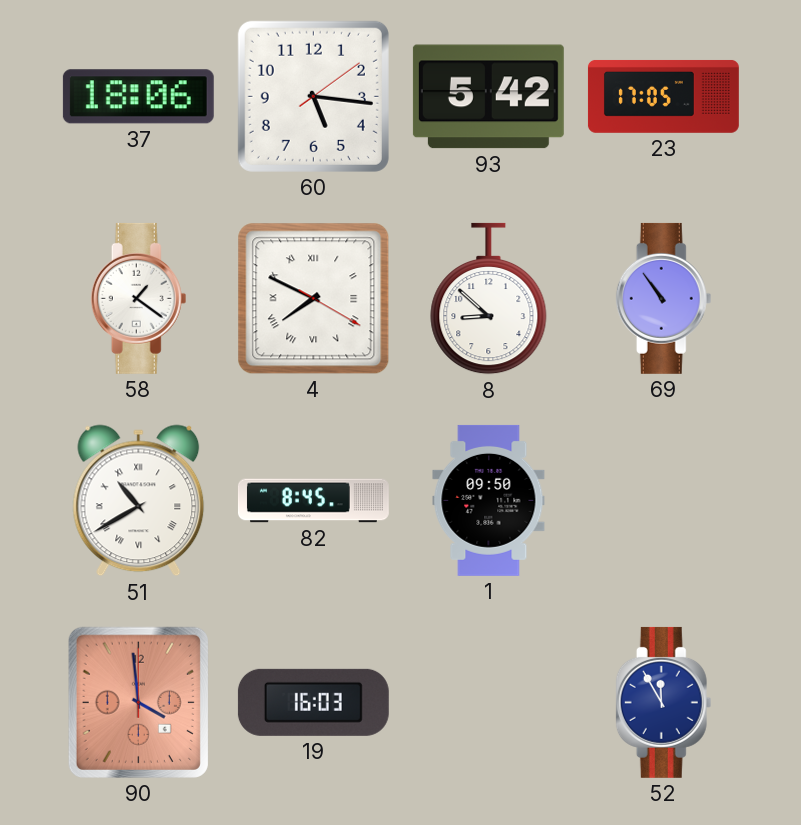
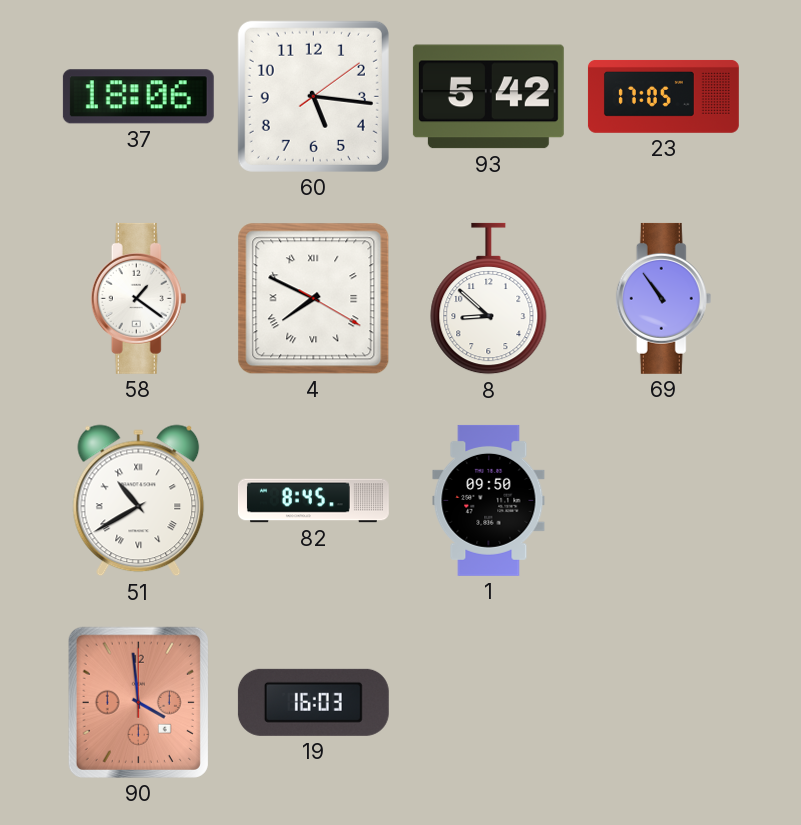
52: 11:55 -> none
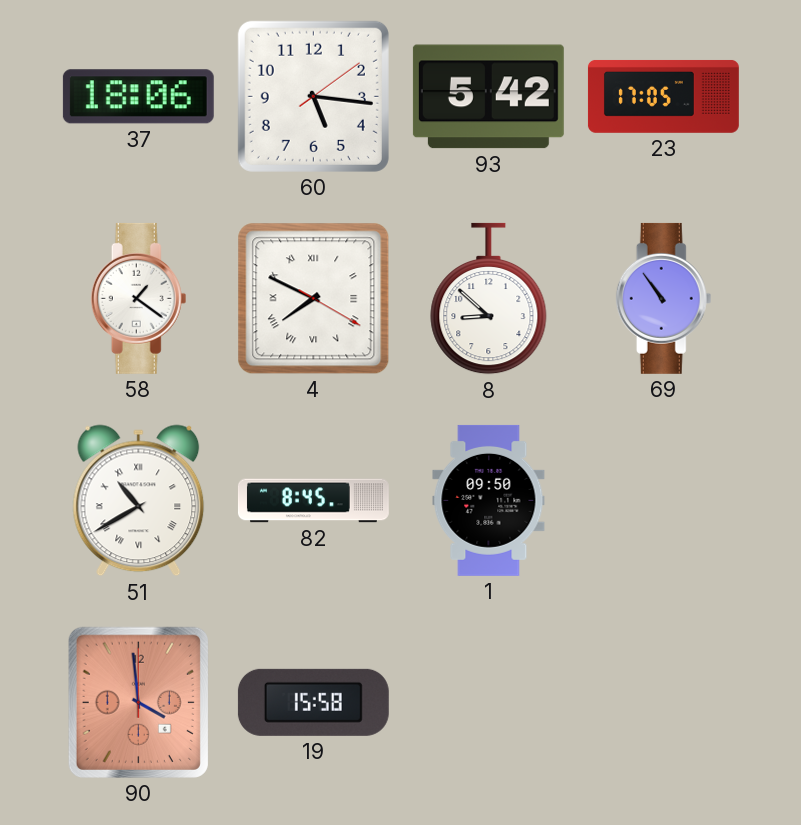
19: 16:03 -> 15:58
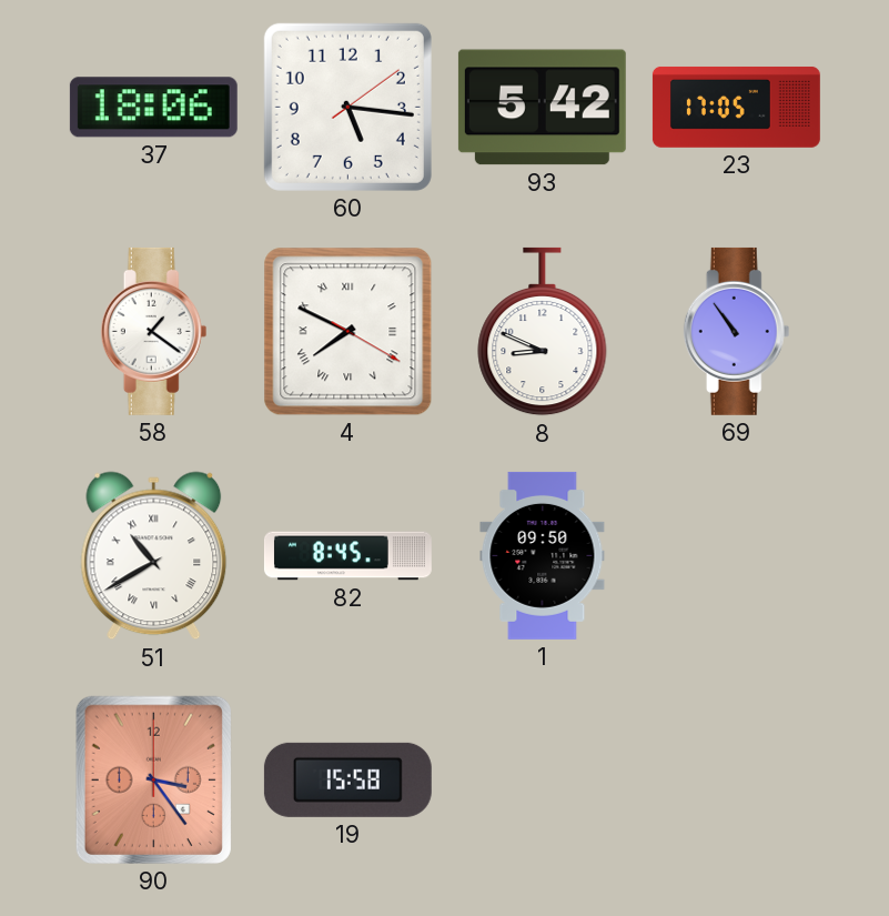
8: 8:52 -> 8:49
90: 3:59 -> 3:24
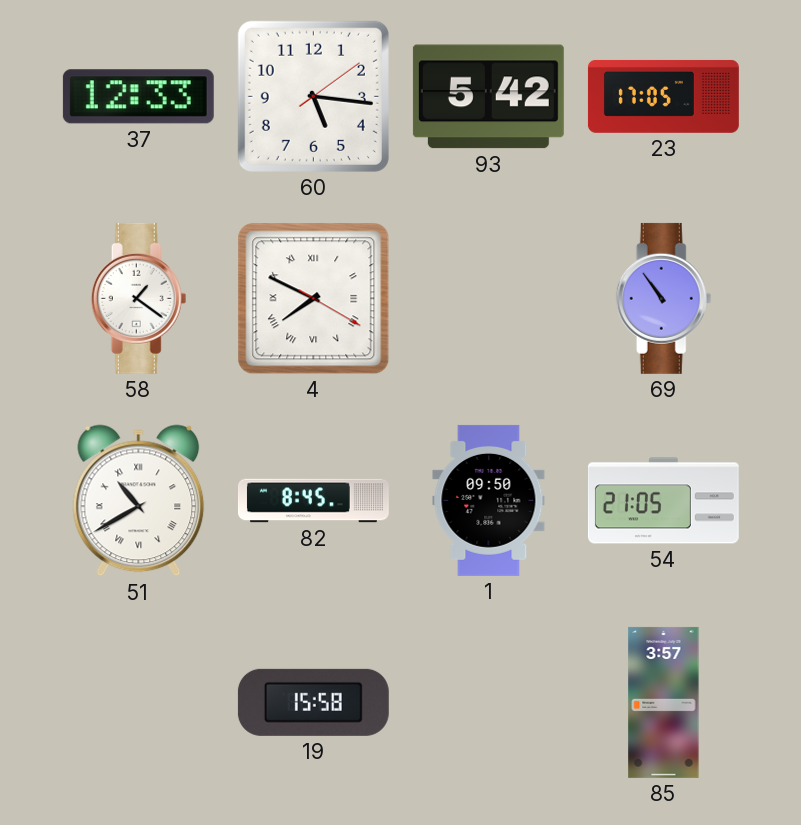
37: 18:06 -> 12:33
8: 8:49 -> none
54: none -> 21:05
90: 3:24 -> none
85: none -> 3:57
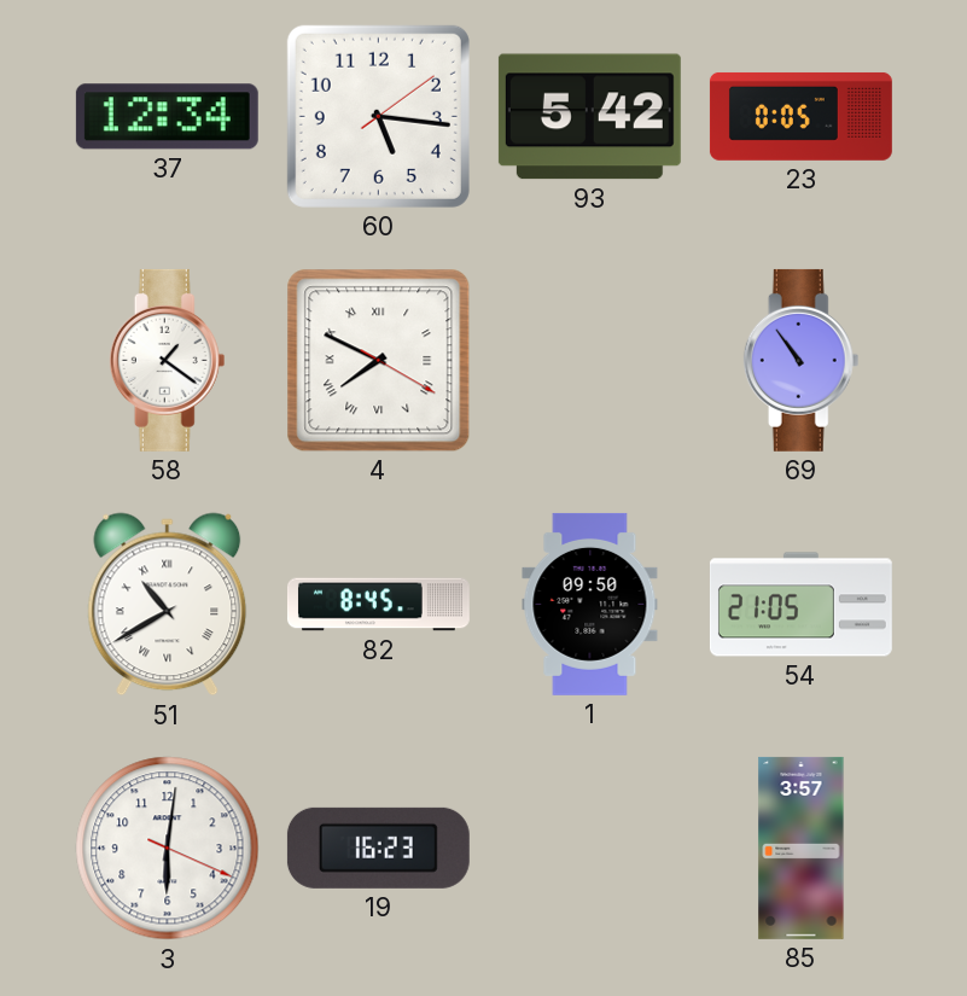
37: 12:33 -> 12:34
23: 17:05 -> 0:05
3: none -> 6:01
19: 15:58 -> 16:23
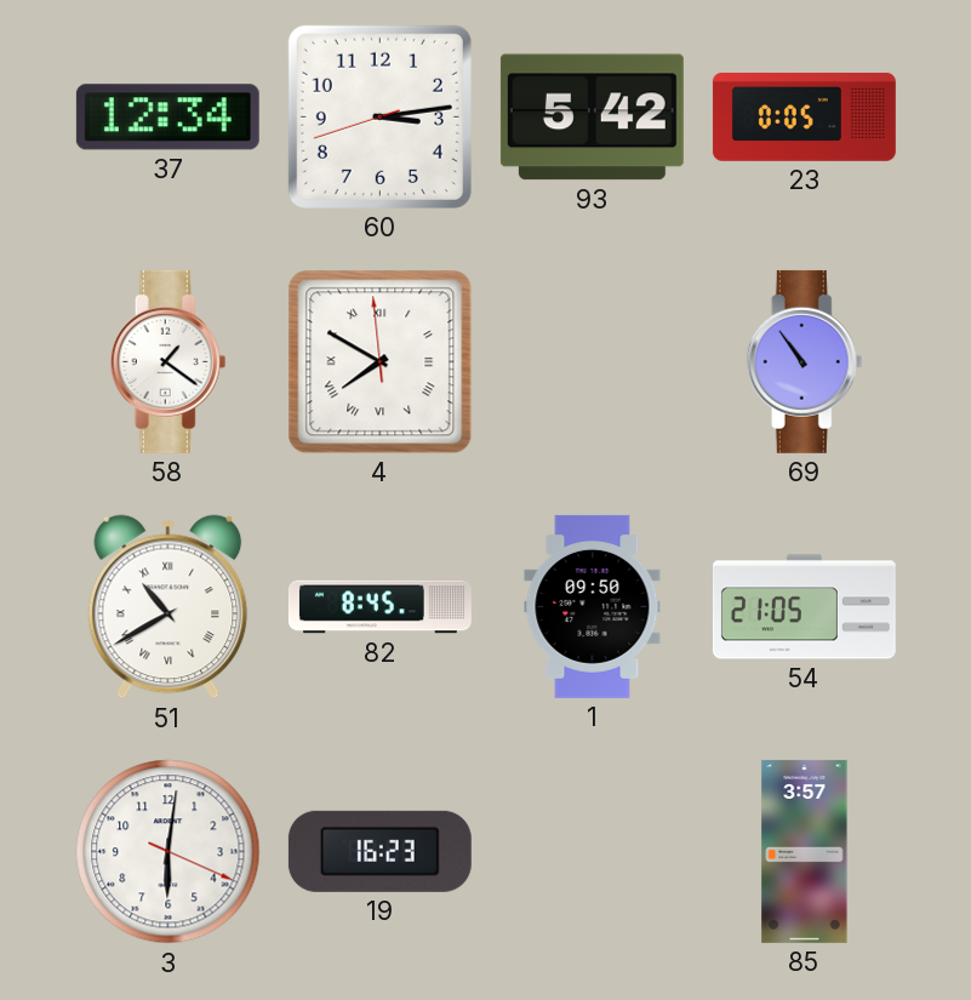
60: 5:16 -> 3:13
4: 7:49:20 -> 7:49:59
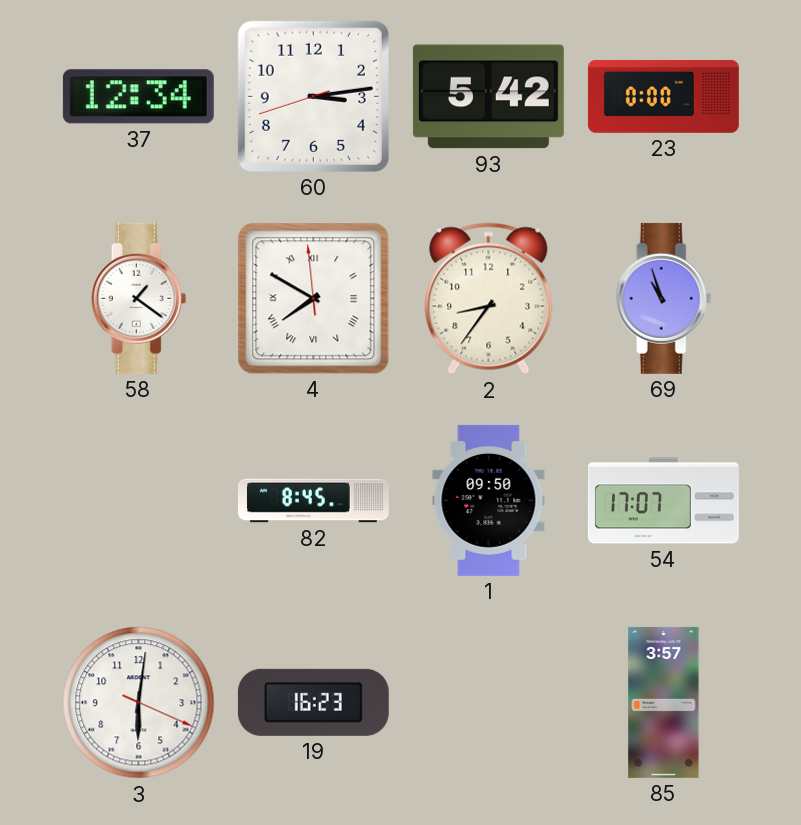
23: 0:05 -> 0:00
2: none -> 8:36
69: 10:54 -> 10:57
51: 10:40 -> none
54: 21:05 -> 17:07
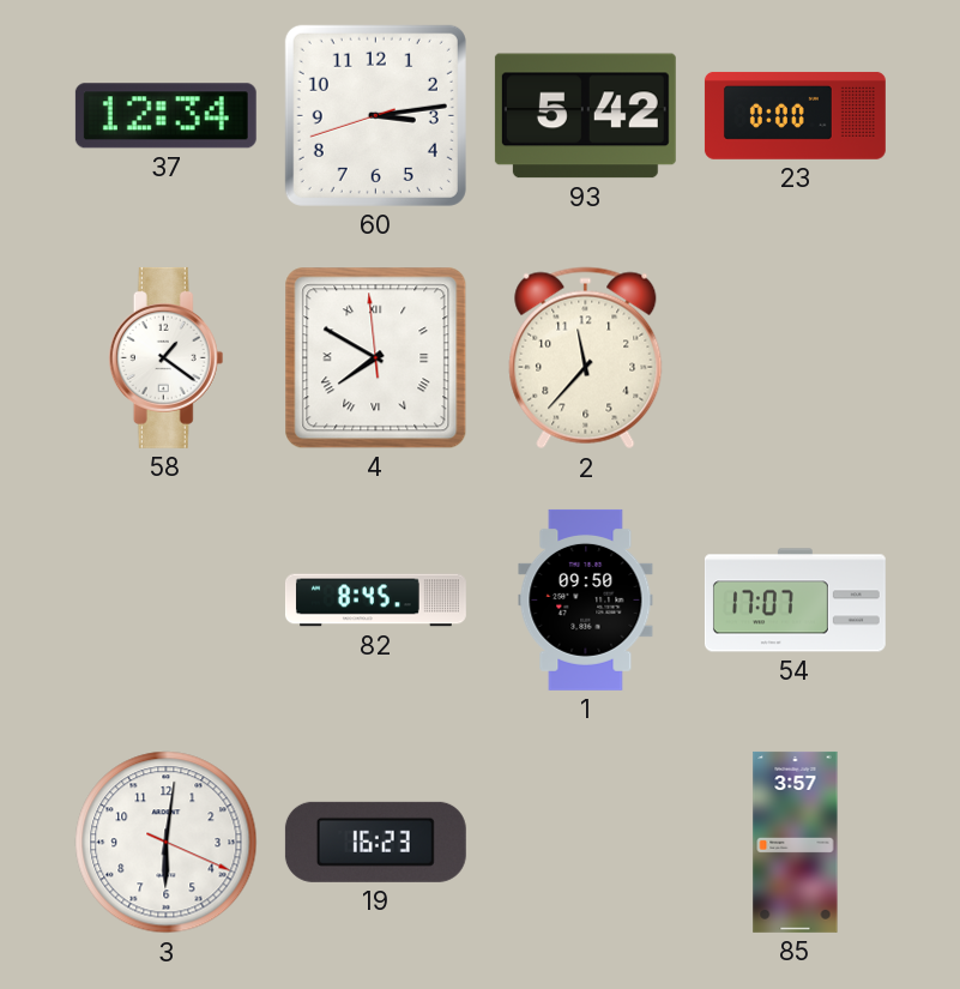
2: 8:36 -> 11:37
69: 10:57 -> none
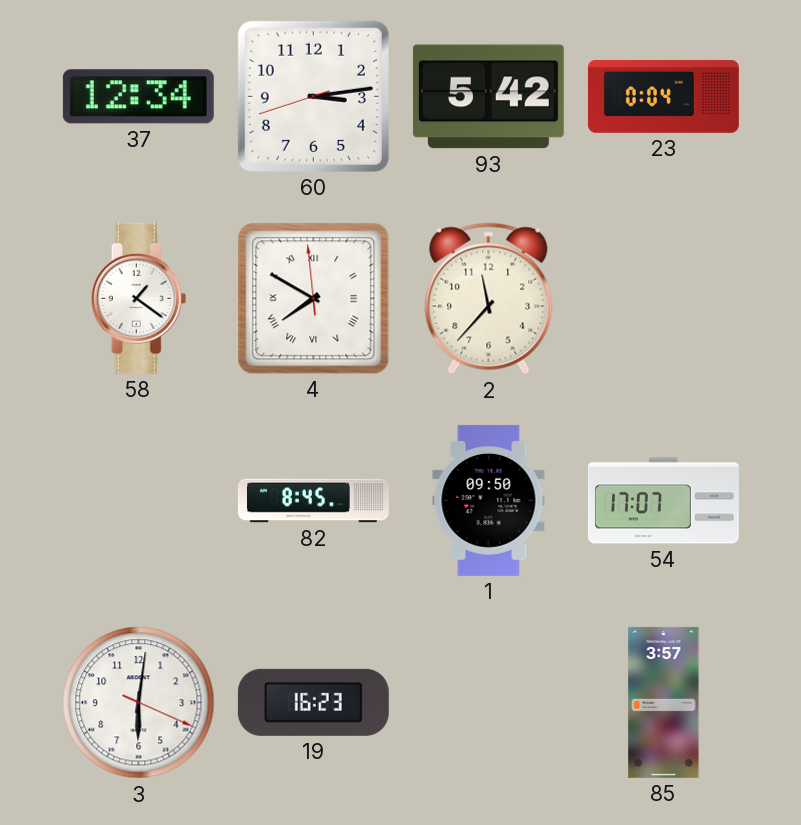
23: 0:00 -> 0:04
